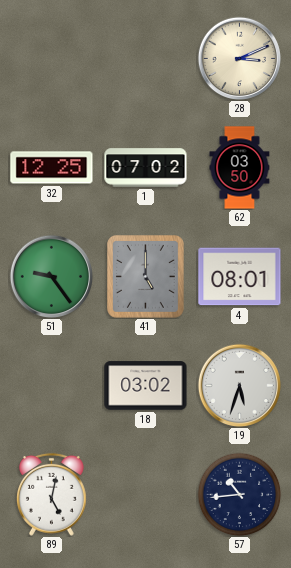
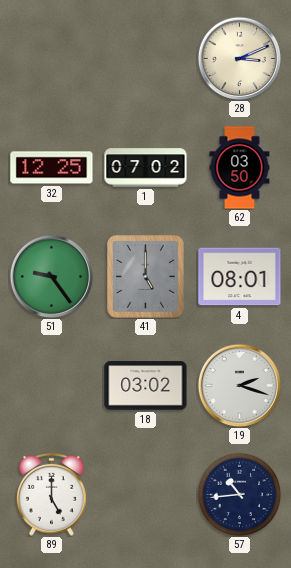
19: 5:33 -> 2:18
89: 5:02 -> 5:00
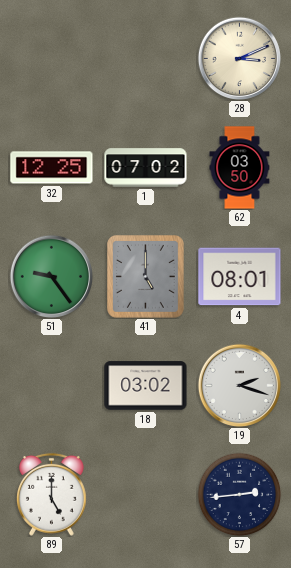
57: 10:44 -> 2:44
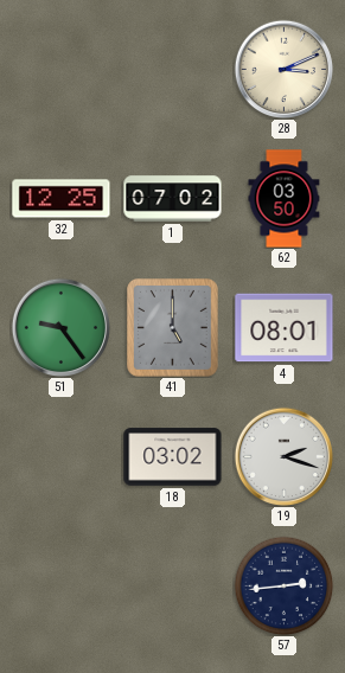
89: 5:00 -> none
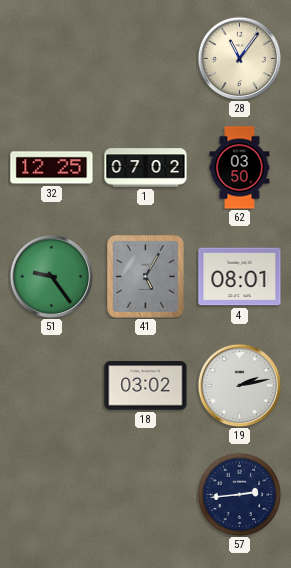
28: 3:11 -> 11:06
41: 5:00 -> 5:05
19: 2:18 -> 2:13
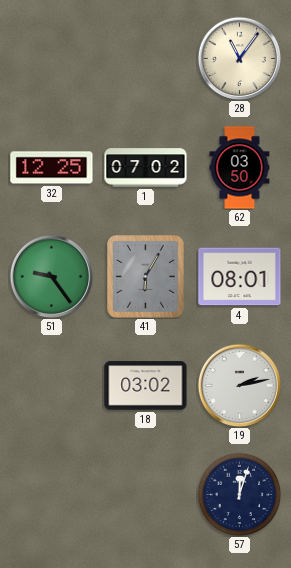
41: 5:05 -> 6:05
57: 2:44 -> 12:03
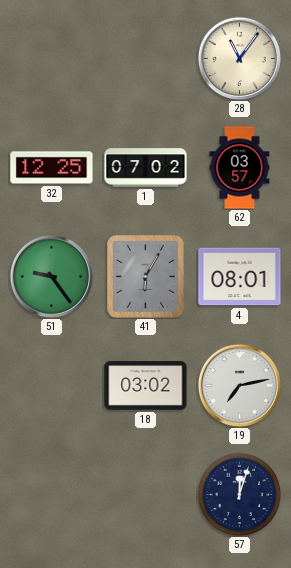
62: 03:50 -> 03:57
19: 2:13 -> 7:13
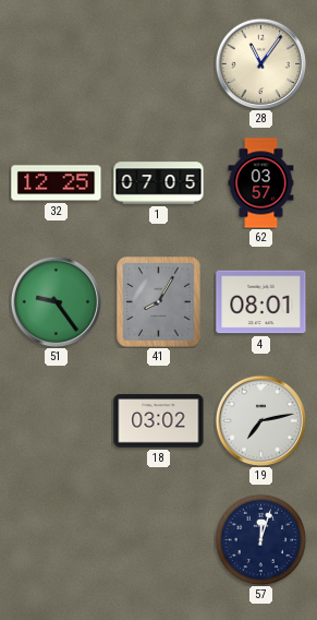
1: 07:02 -> 07:05
41: 6:05 -> 8:05
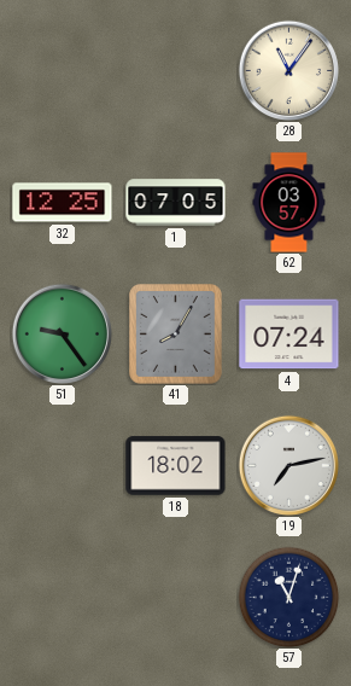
4: 08:01 -> 07:24
18: 03:02 -> 18:02
57: 12:03 -> 11:03
